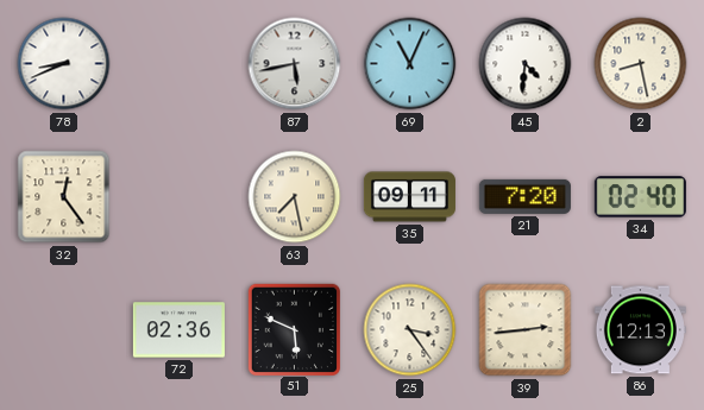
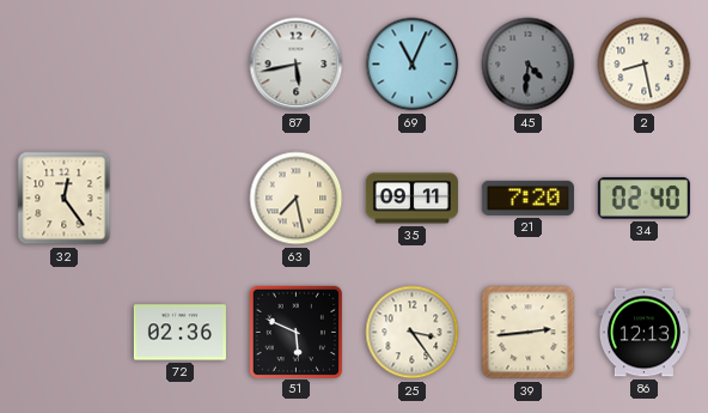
78: 8:41 -> none
45 dial: white -> grey
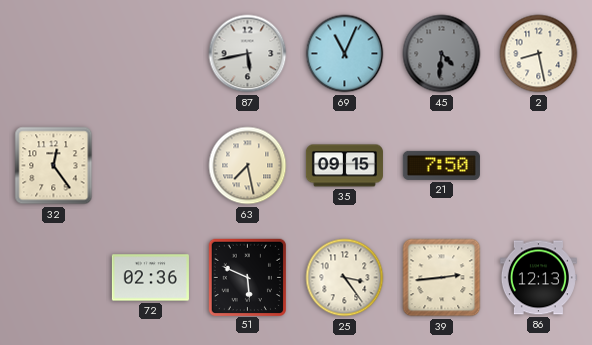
35: 09:11 -> 09:15
21: 7:20 -> 7:50
34: 02:40 -> none
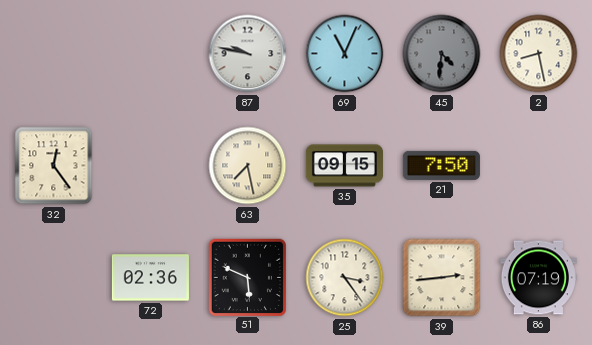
87: 5:43 -> 9:47
86: 12:13 -> 07:19
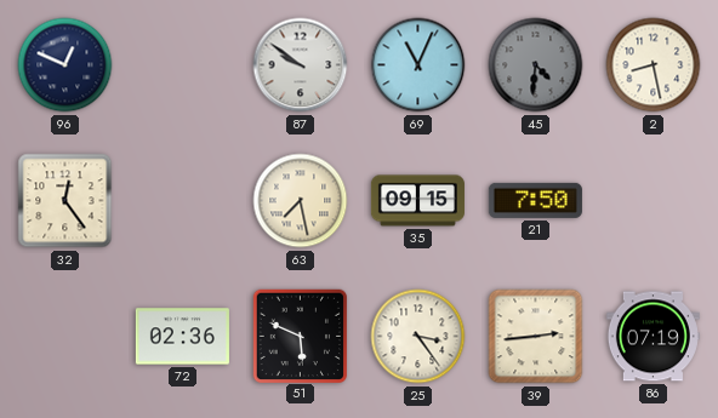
96: none -> 12:49
87: 9:47 -> 9:51
